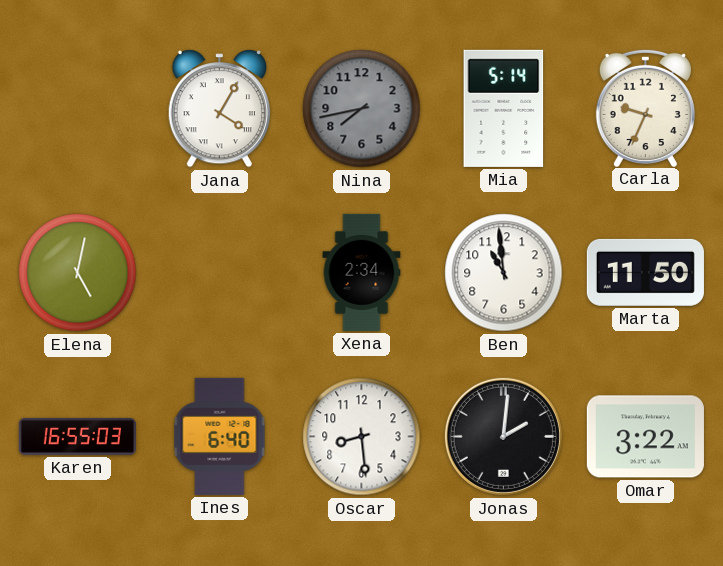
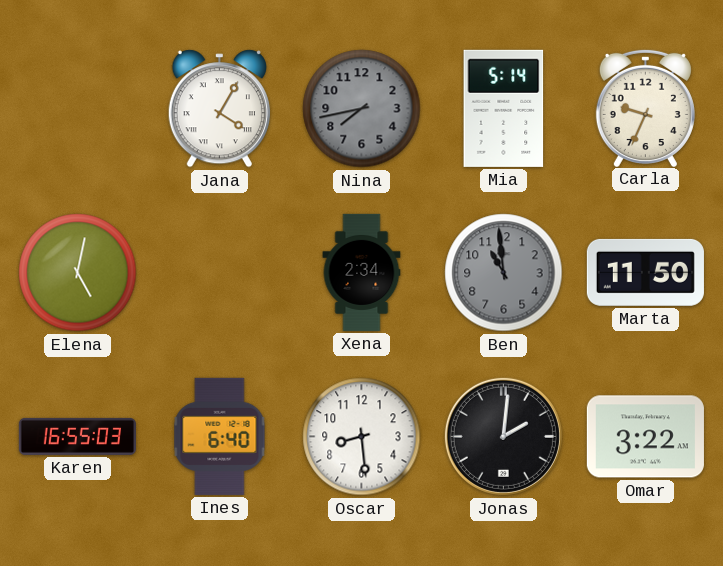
Ben dial: white -> grey
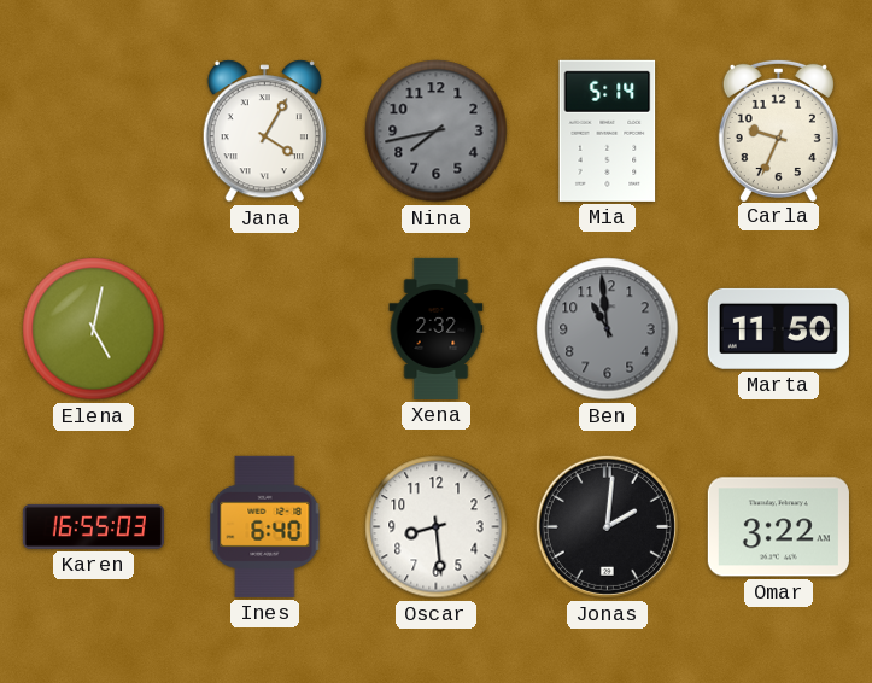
Xena: 2:34 -> 2:32
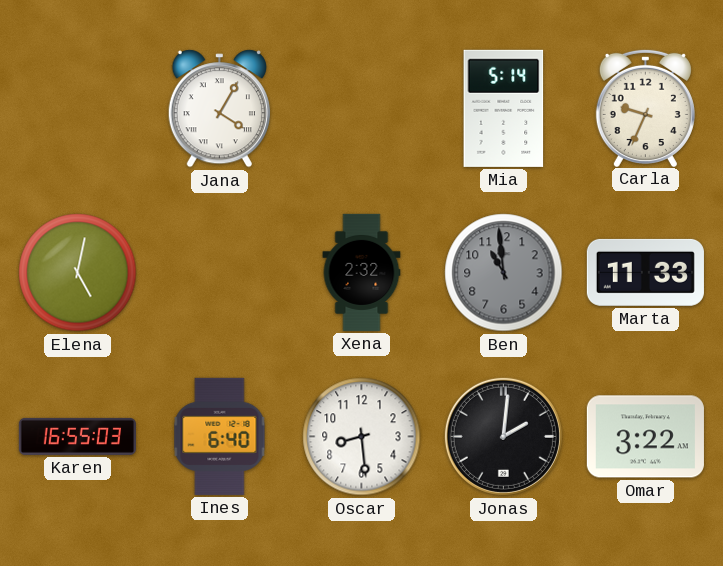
Nina: 7:43 -> none
Marta: 11:50 -> 11:33
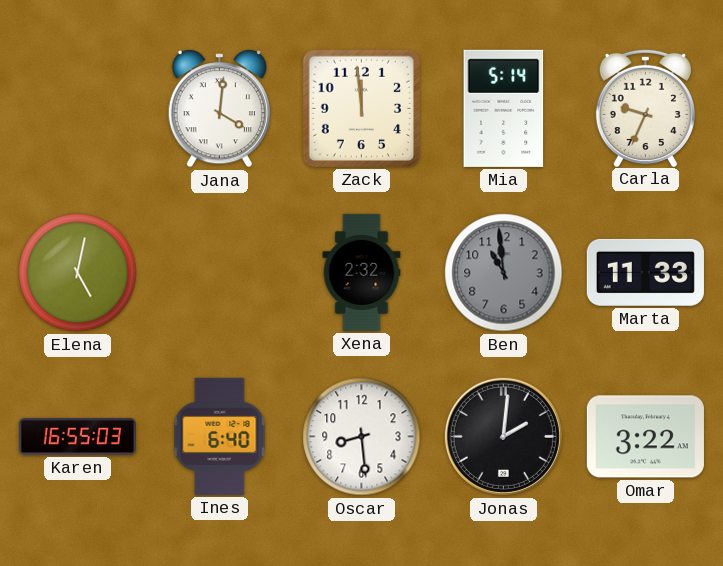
Jana: 4:05 -> 4:01
Zack: none -> 11:59
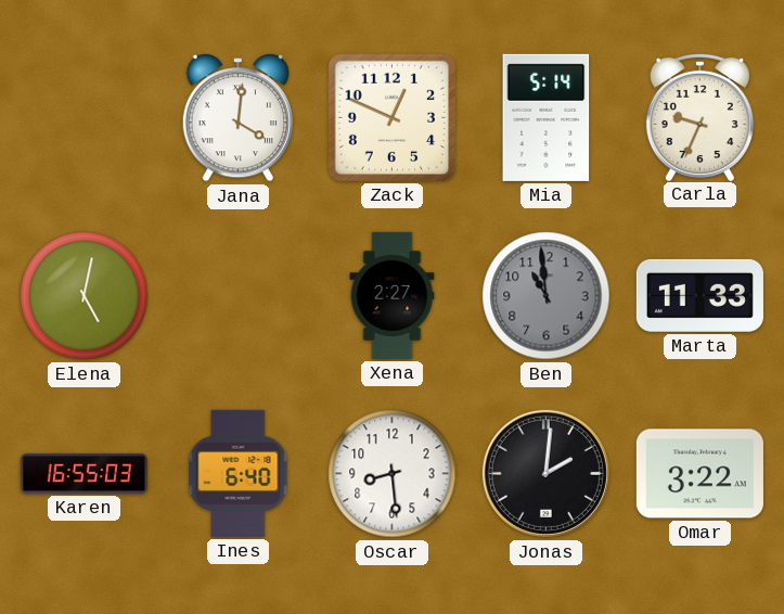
Zack: 11:59 -> 12:49
Xena: 2:32 -> 2:27
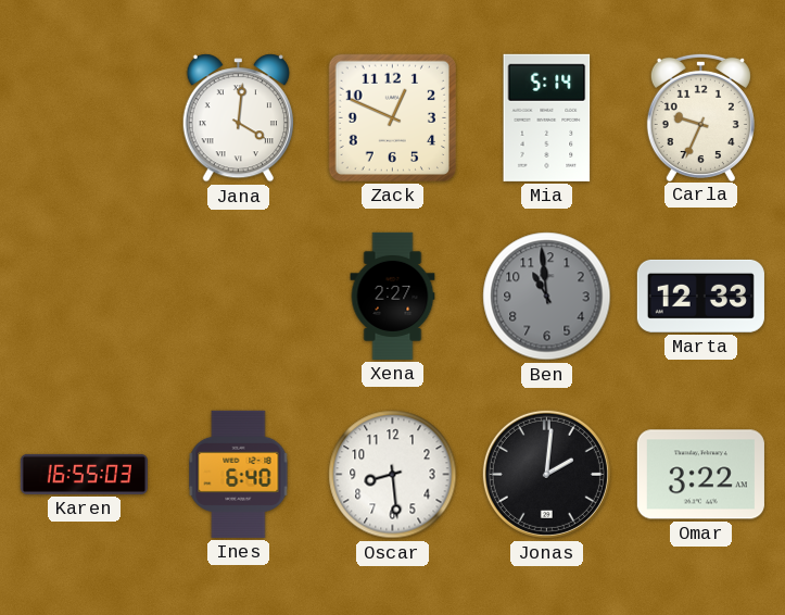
Elena: 5:02 -> none
Marta: 11:33 -> 12:33
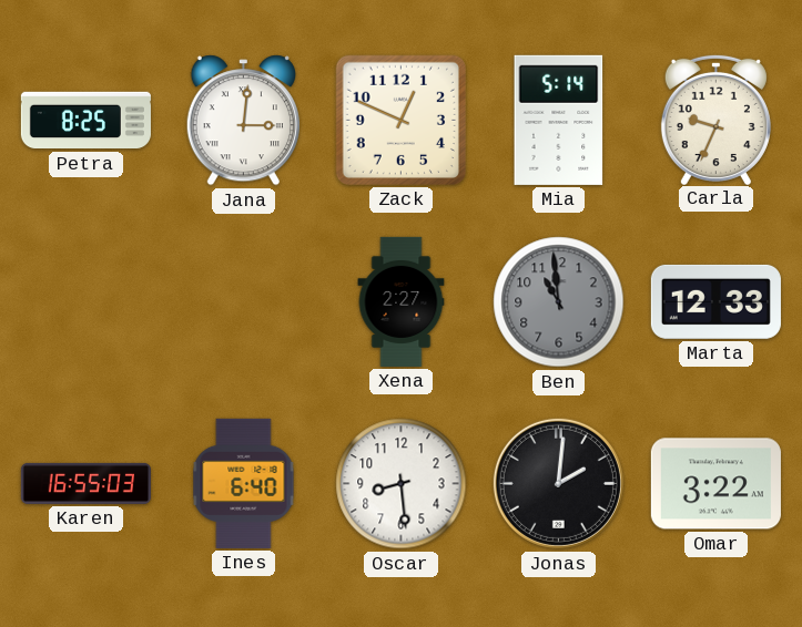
Petra: none -> 8:25
Jana: 4:01 -> 3:01
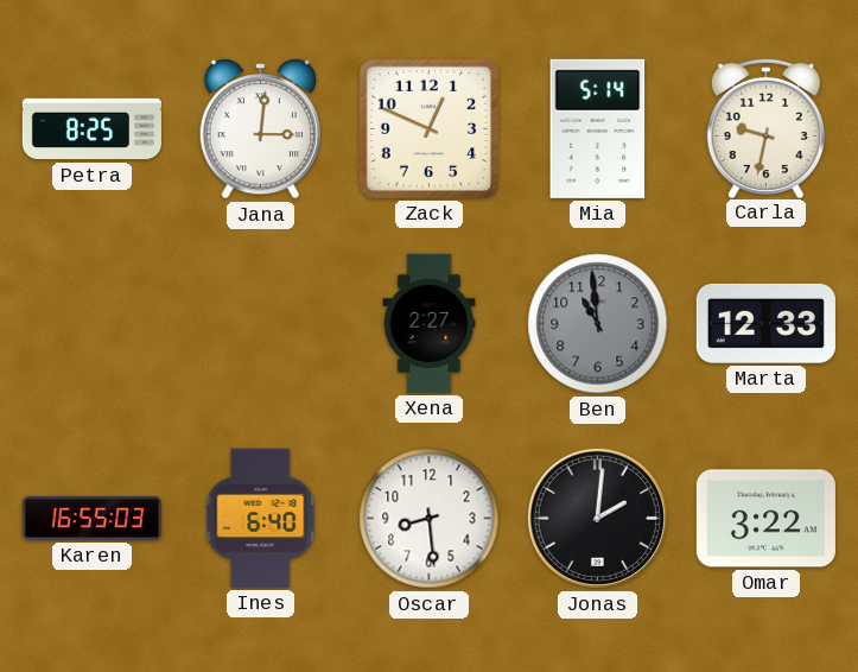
Carla: 9:34 -> 9:32
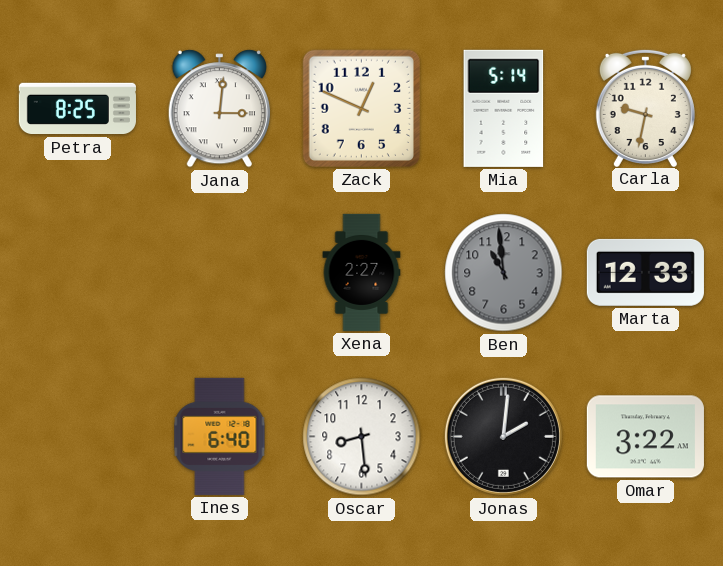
Karen: 16:55 -> none
